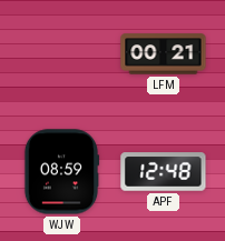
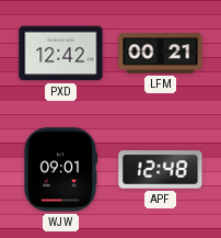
PXD: none -> 12:42
WJW: 08:59 -> 09:01
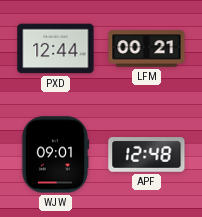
PXD: 12:42 -> 12:44
